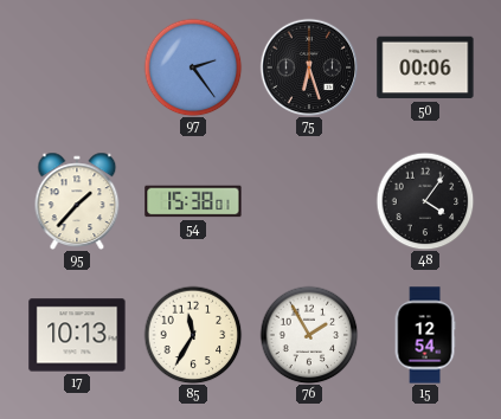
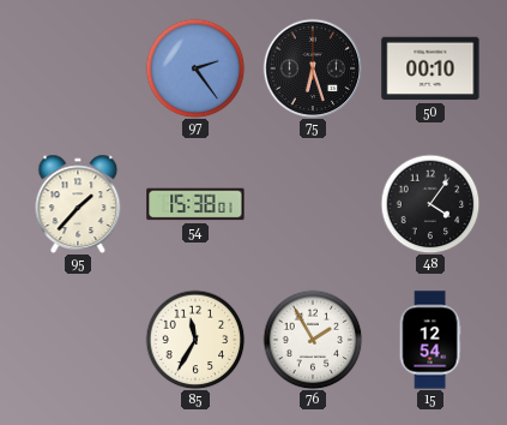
50: 00:06 -> 00:10
17: 10:13 -> none
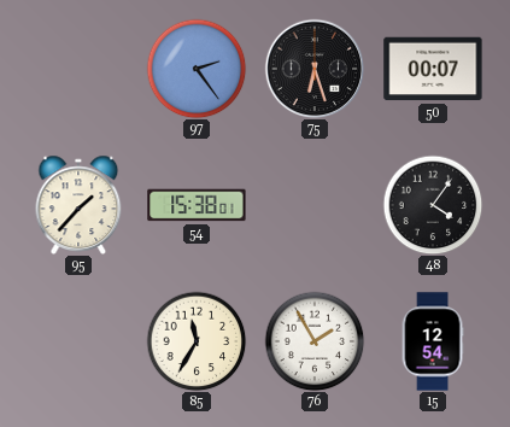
50: 00:10 -> 00:07
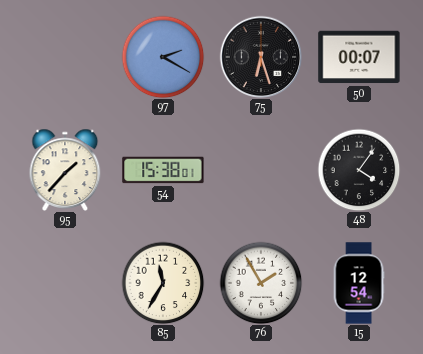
97: 2:24 -> 2:20
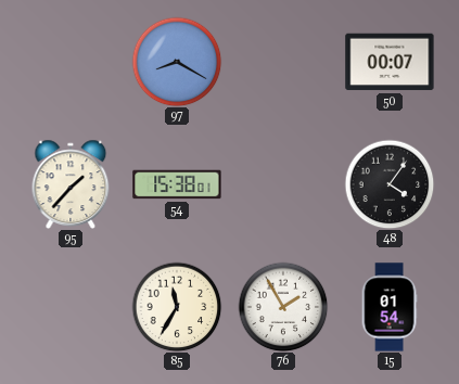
97: 2:20 -> 8:20
75: 6:27 -> none
15: 12:54 -> 01:54
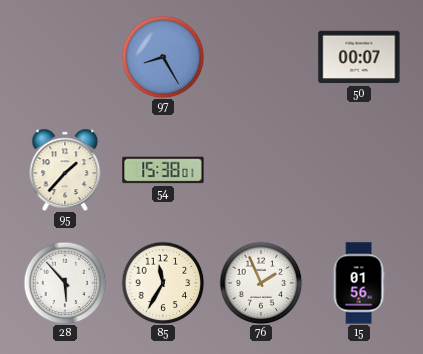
97: 8:20 -> 8:25
48: 4:06 -> none
28: none -> 5:53
76: 1:55 -> 1:56
15: 01:54 -> 01:56
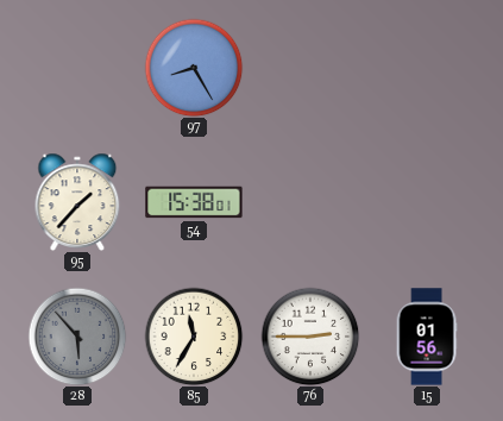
50: 00:07 -> none
28 dial: white -> grey
76: 1:56 -> 2:45
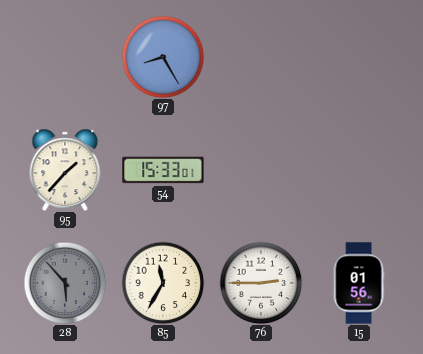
54: 15:38 -> 15:33
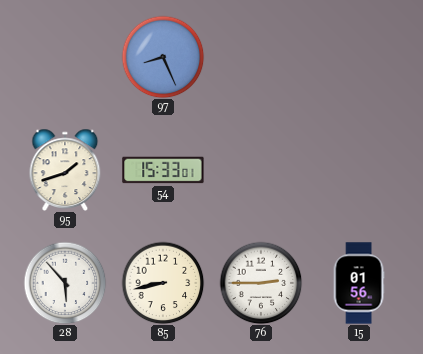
97: 8:25 -> 8:26
95: 1:37 -> 1:42
28 dial: grey -> white
85: 11:35 -> 8:43
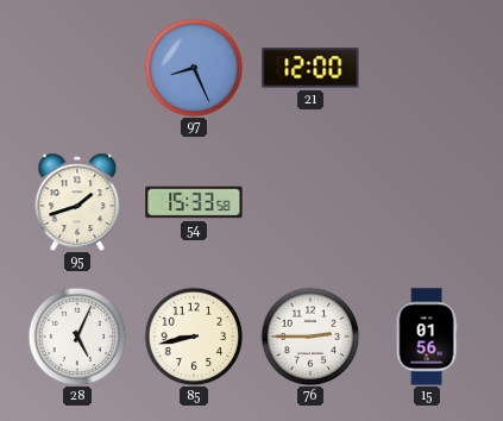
21: none -> 12:00
54: 15:33:01 -> 15:33:58
28: 5:53 -> 5:04
